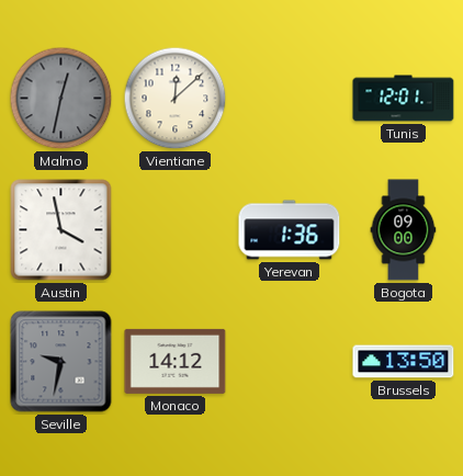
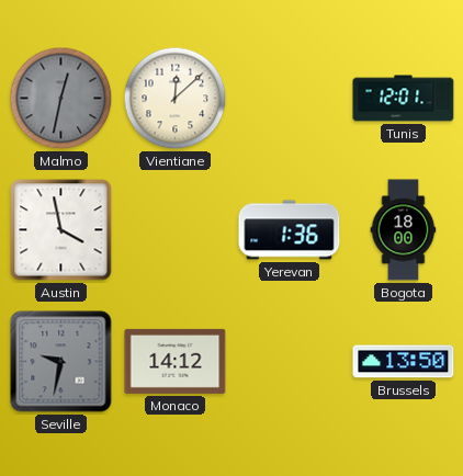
Bogota: 09:00 -> 18:00
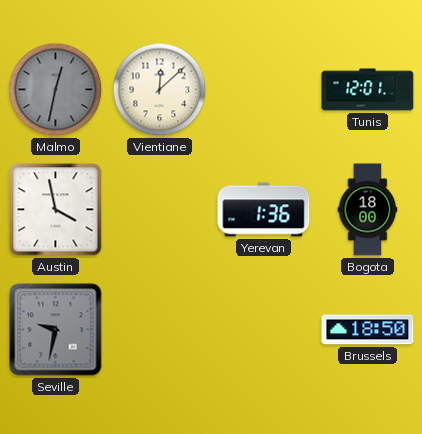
Monaco: 14:12 -> none
Brussels: 13:50 -> 18:50
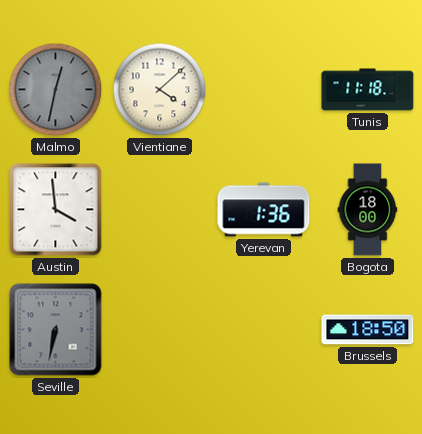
Vientiane: 12:08 -> 4:08
Tunis: 12:01 -> 11:18
Austin: 3:58 -> 3:59
Seville: 9:32 -> 6:32
